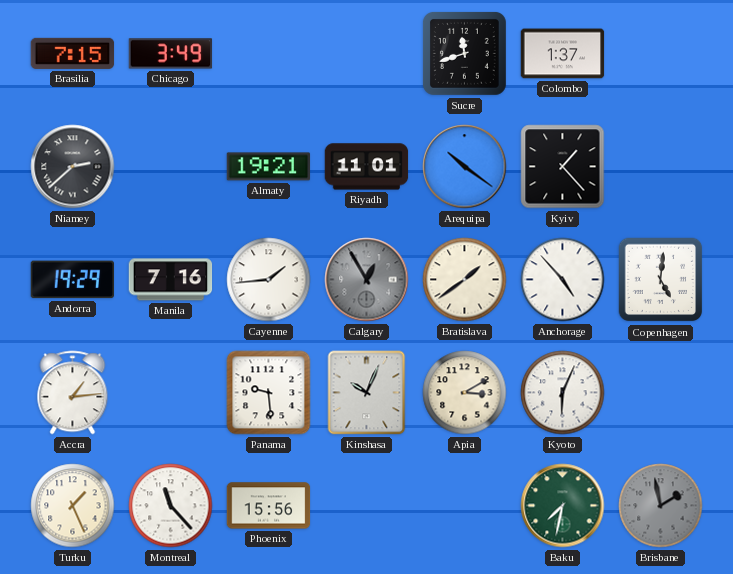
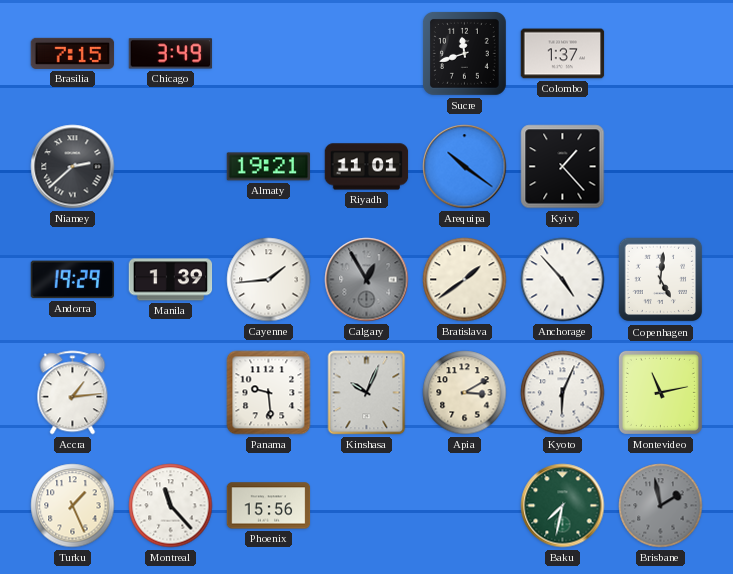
Manila: 7:16 -> 1:39
Montevideo: none -> 11:13
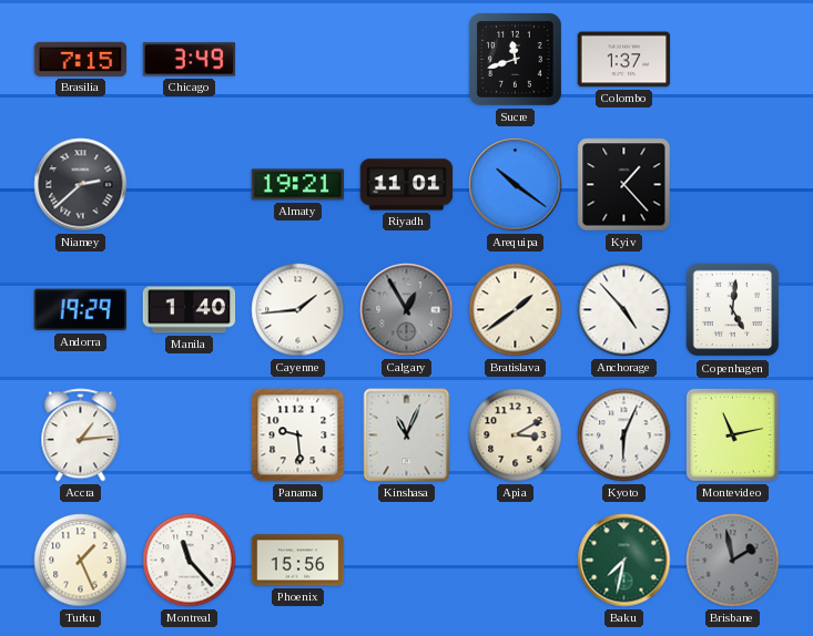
Manila: 1:39 -> 1:40
Kinshasa: 10:04 -> 11:04
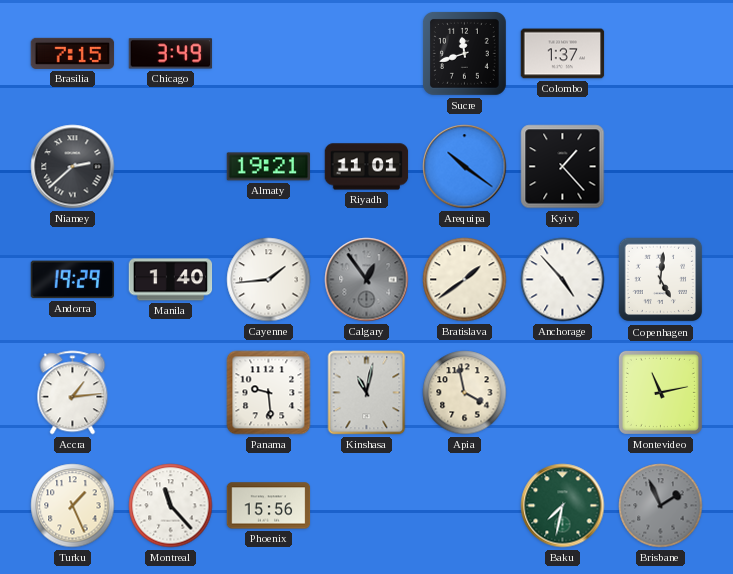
Calgary: 12:55 -> 12:54
Kinshasa: 11:04 -> 11:02
Apia: 3:10 -> 3:58
Kyoto: 6:04 -> none
Brisbane: 1:58 -> 1:56
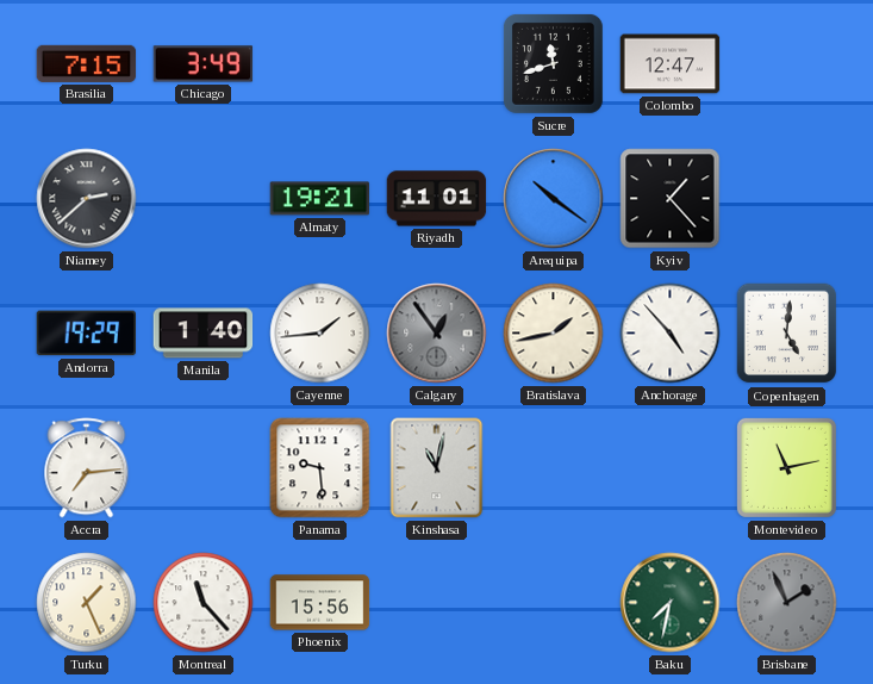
Colombo: 1:37 -> 12:47
Bratislava: 1:39 -> 1:43
Accra: 1:14 -> 7:14
Apia: 3:58 -> none
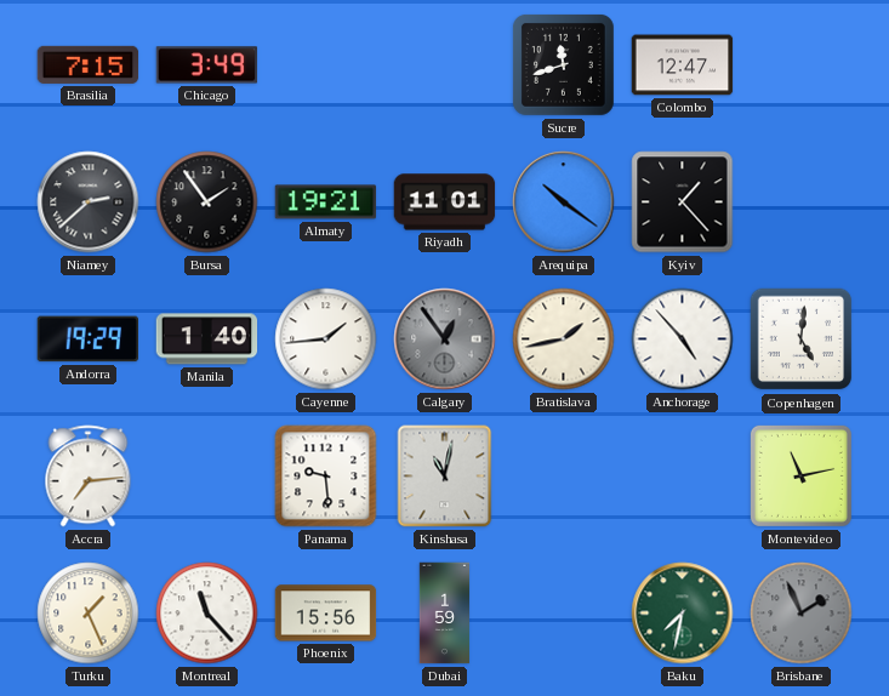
Bursa: none -> 1:54
Dubai: none -> 1:59
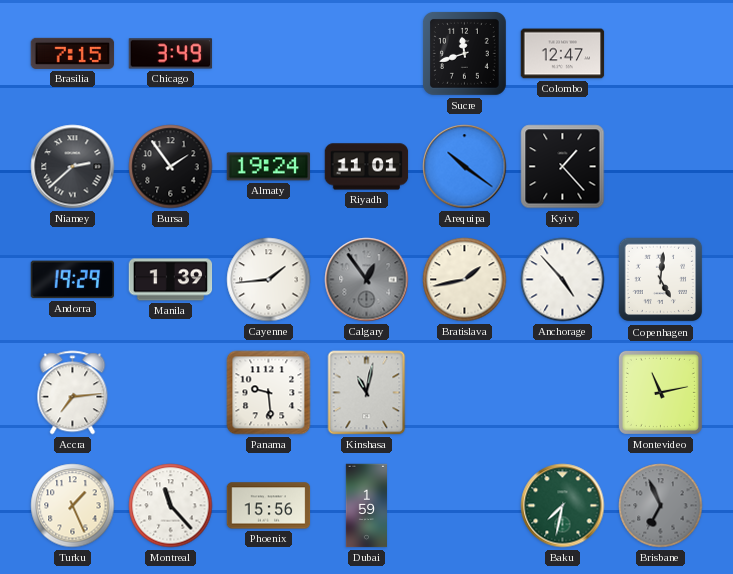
Almaty: 19:21 -> 19:24
Manila: 1:40 -> 1:39
Brisbane: 1:56 -> 6:56
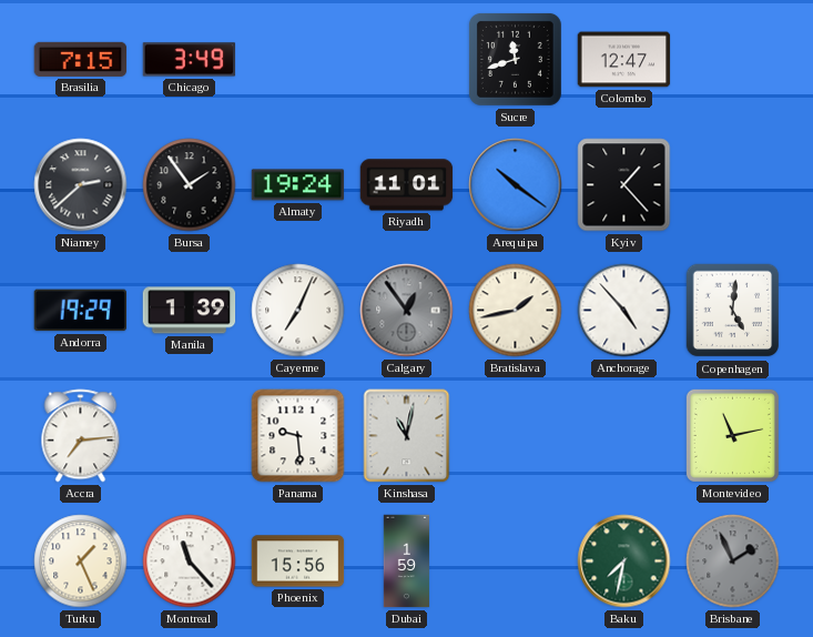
Cayenne: 1:44 -> 7:04
Brisbane: 6:56 -> 1:56
